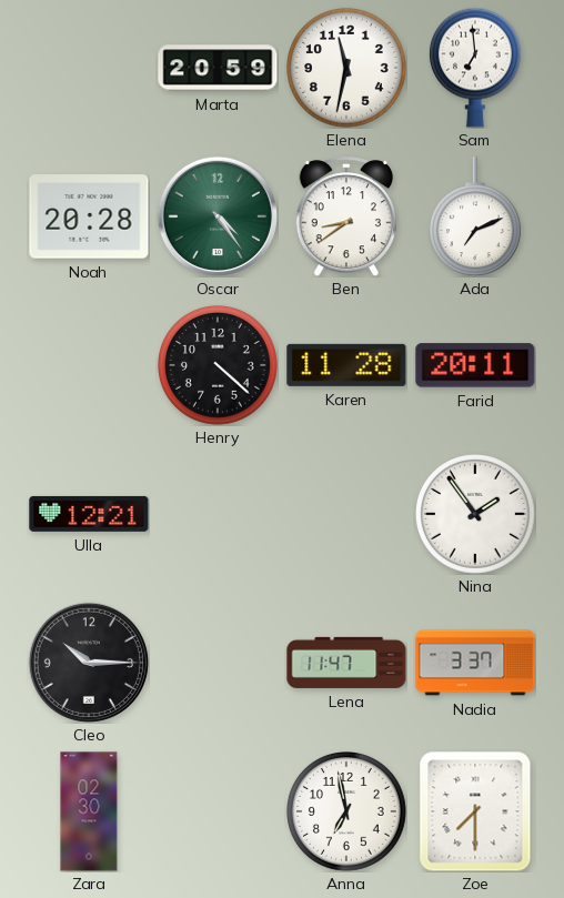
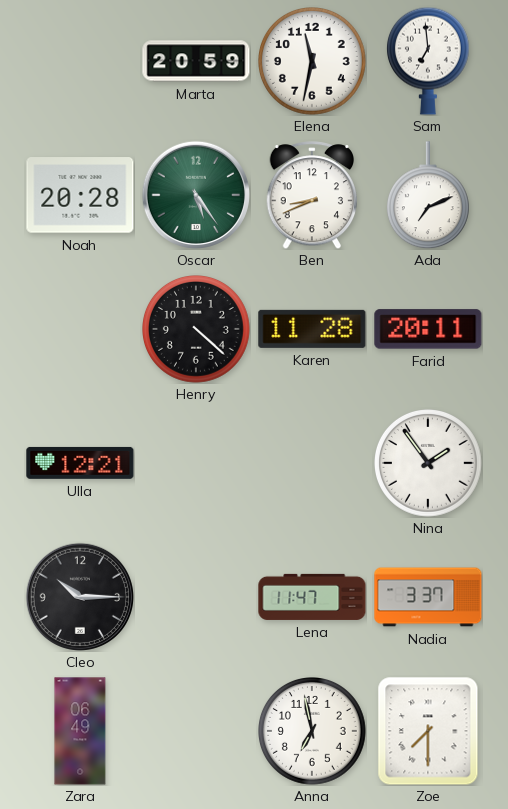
Oscar: 4:24 -> 5:24
Ben: 8:39 -> 8:41
Zara: 02:30 -> 06:49
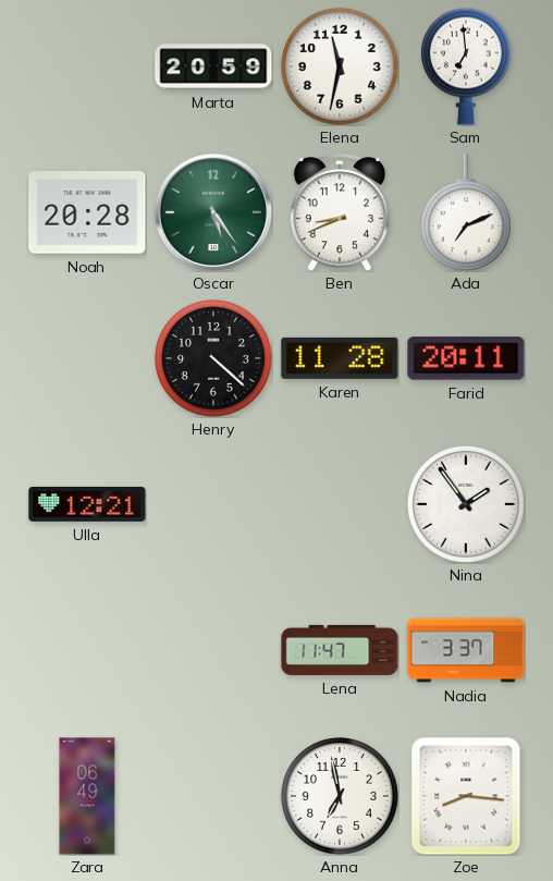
Cleo: 10:15 -> none
Zoe: 7:30 -> 8:16
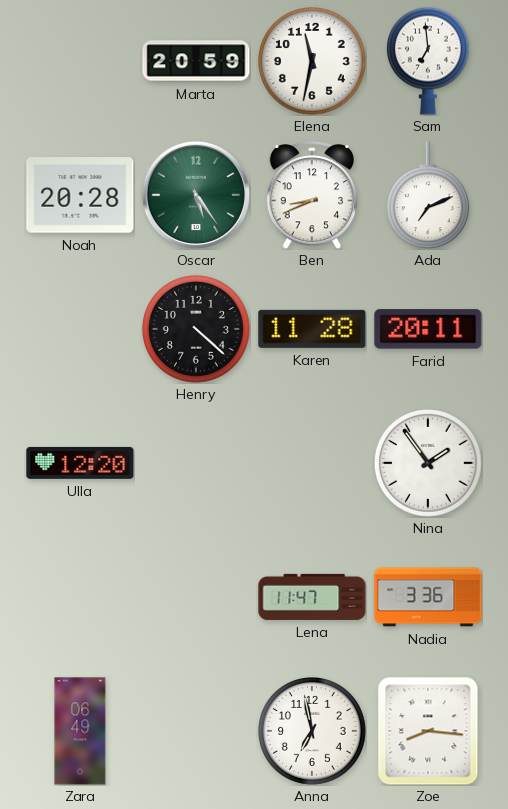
Ulla: 12:21 -> 12:20
Nadia: 3:37 -> 3:36
